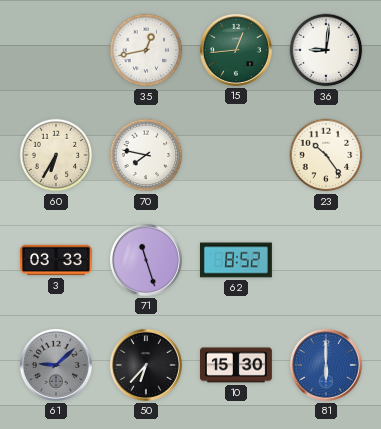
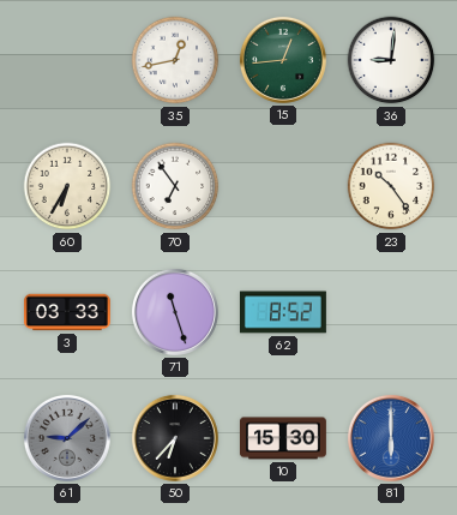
70: 7:47 -> 6:54
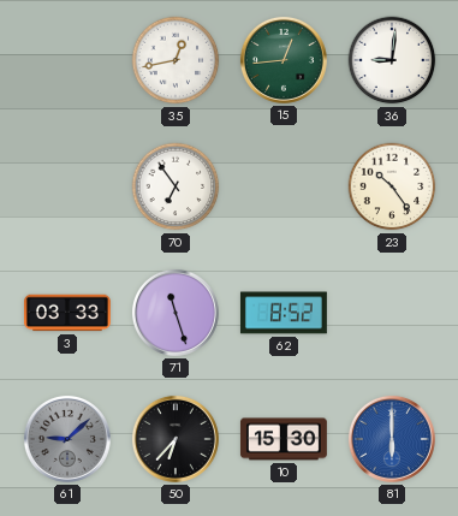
60: 6:35 -> none
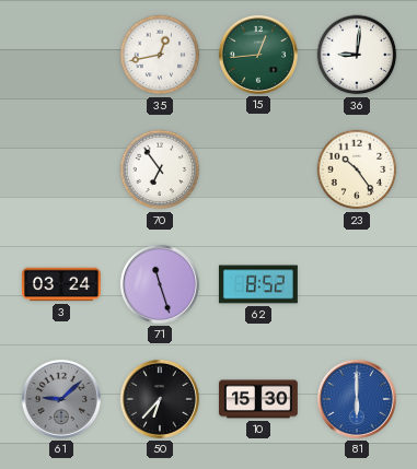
3: 03:33 -> 03:24
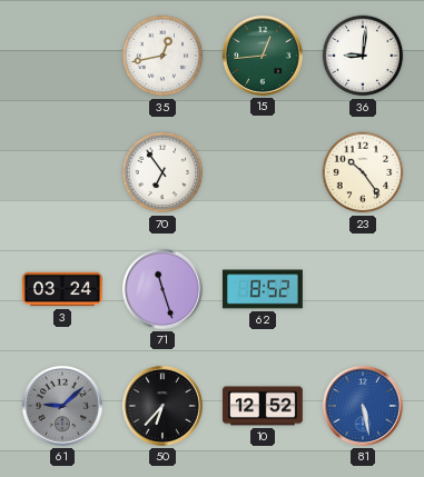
10: 15:30 -> 12:52
81: 6:00 -> 5:28
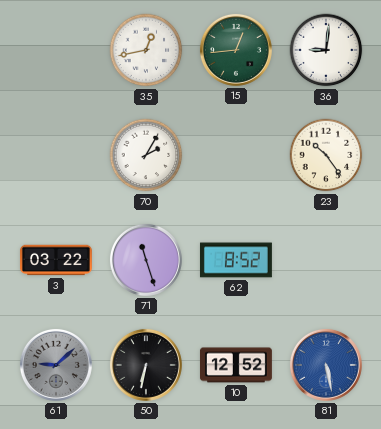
70: 6:54 -> 2:05
3: 03:24 -> 03:22
50: 6:37 -> 6:32
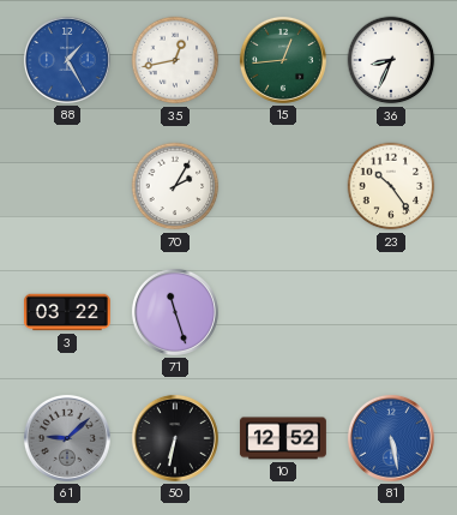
88: none -> 1:25
36: 9:01 -> 8:34
62: 8:52 -> none
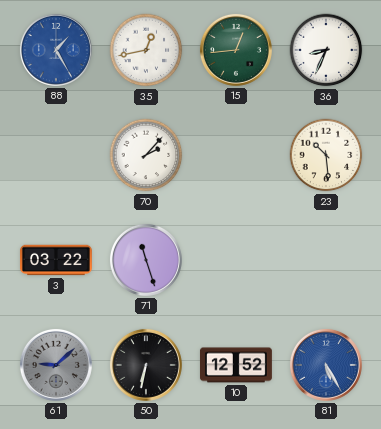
70: 2:05 -> 2:07
23: 10:24 -> 10:29
81: 5:28 -> 5:25
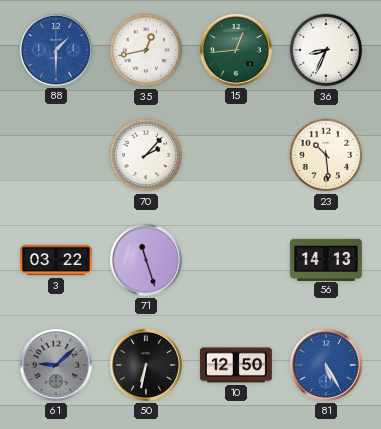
88: 1:25 -> 1:30
56: none -> 14:13
10: 12:52 -> 12:50
